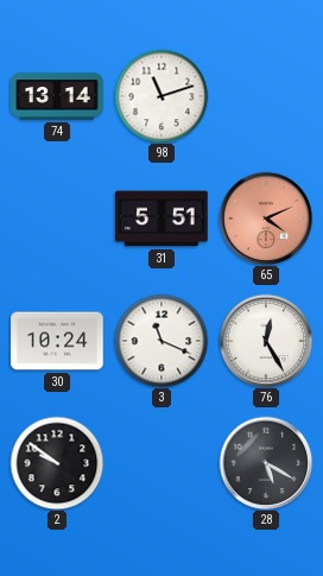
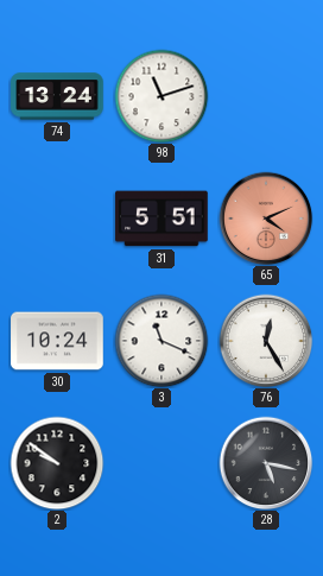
74: 13:14 -> 13:24
28: 5:20 -> 5:17
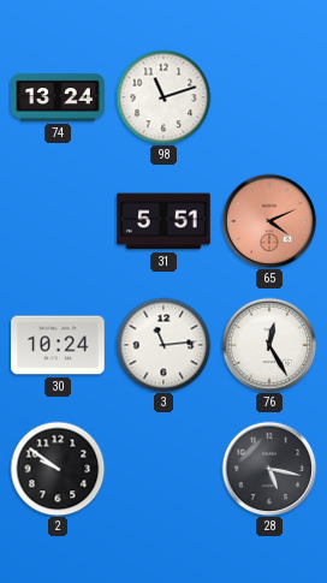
3: 11:19 -> 11:14
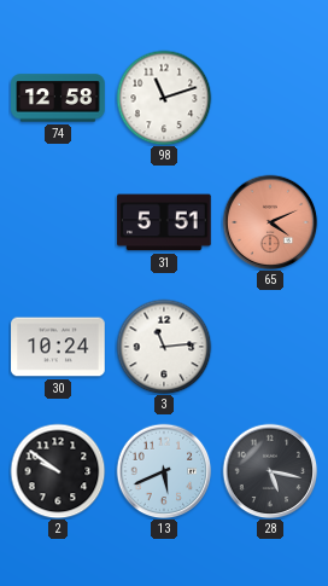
74: 13:24 -> 12:58
76: 12:25 -> none
13: none -> 5:41
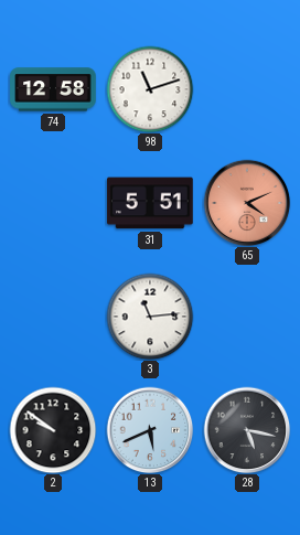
30: 10:24 -> none
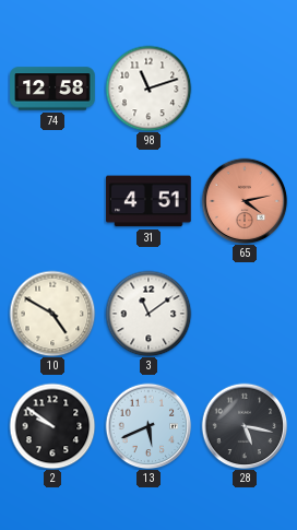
31: 5:51 -> 4:51
65: 4:11 -> 4:13
10: none -> 4:50
3: 11:14 -> 11:09
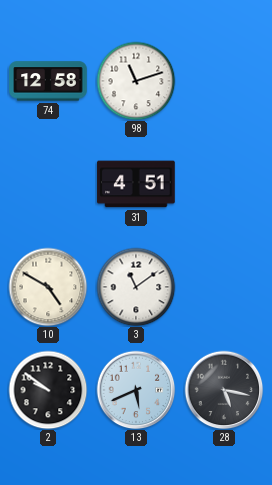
65: 4:13 -> none
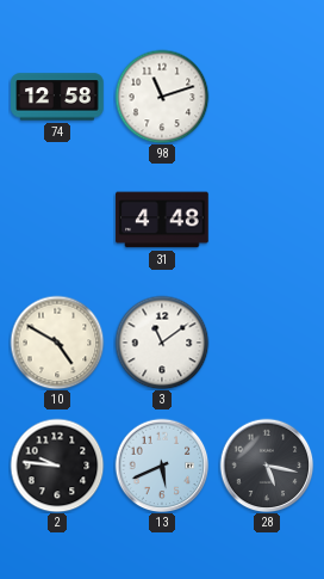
31: 4:51 -> 4:48
2: 9:51 -> 9:46
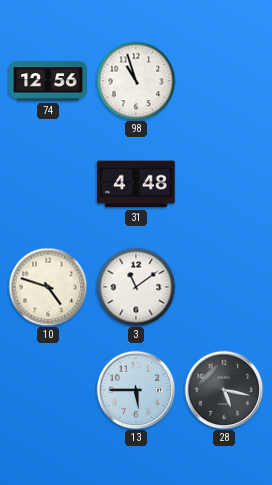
74: 12:58 -> 12:56
98: 11:12 -> 10:57
10: 4:50 -> 4:48
2: 9:46 -> none
13: 5:41 -> 5:45
